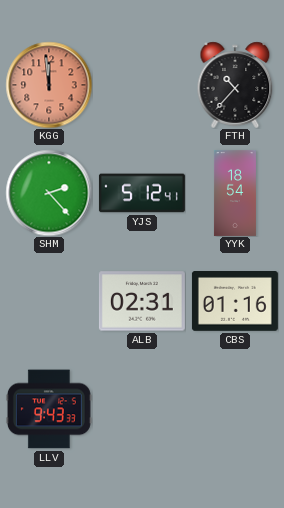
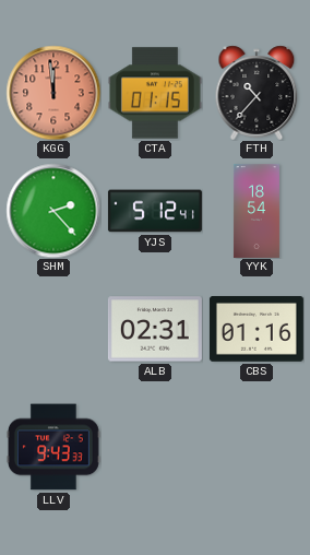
CTA: none -> 01:15
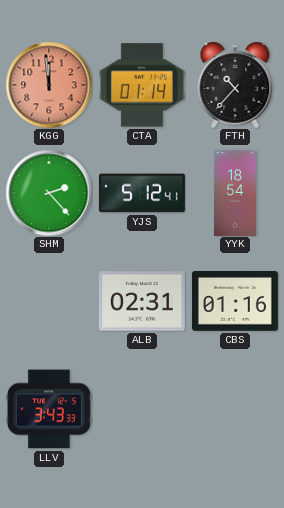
CTA: 01:15 -> 01:14
LLV: 9:43 -> 3:43
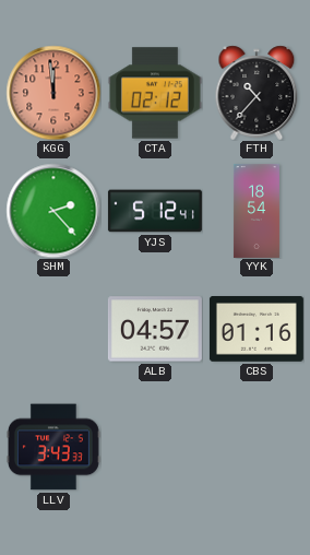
CTA: 01:14 -> 02:12
ALB: 02:31 -> 04:57
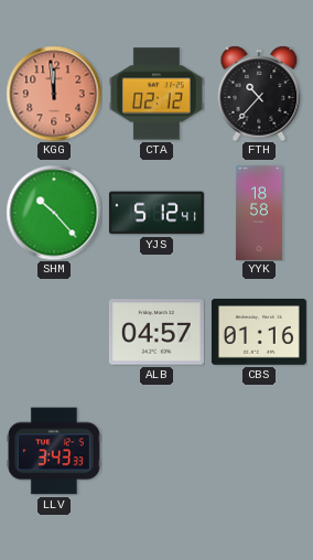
SHM: 2:23 -> 10:23
YYK: 18:54 -> 18:58
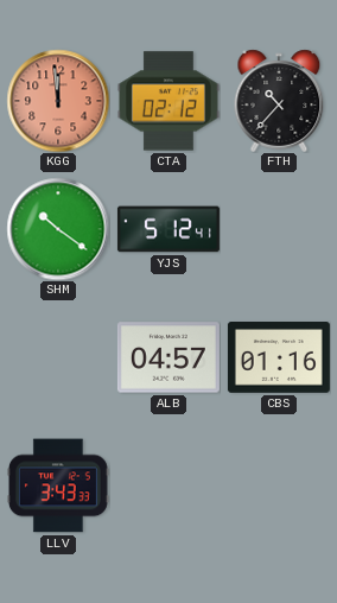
SHM: 10:23 -> 10:21
YYK: 18:58 -> none
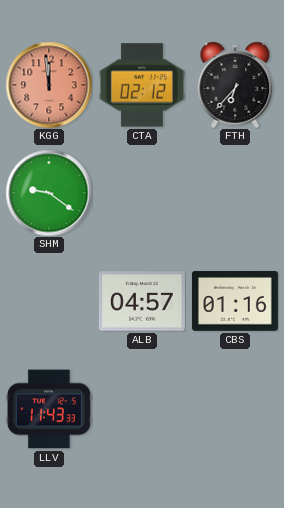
FTH: 10:37 -> 6:37
SHM: 10:21 -> 9:21
YJS: 5:12 -> none
LLV: 3:43 -> 11:43
